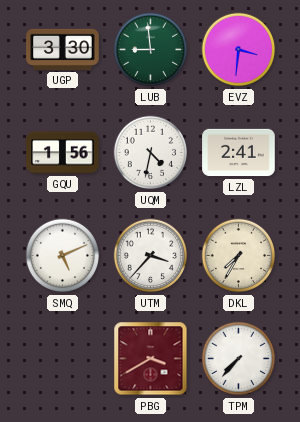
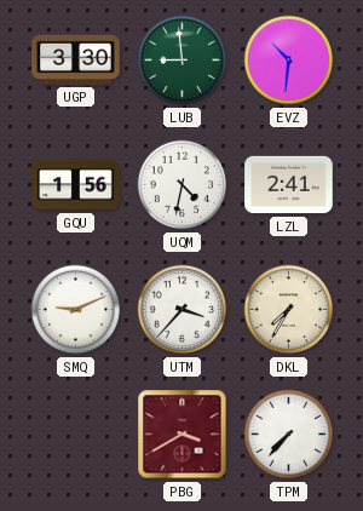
EVZ: 3:31 -> 10:31
SMQ: 5:11 -> 9:11
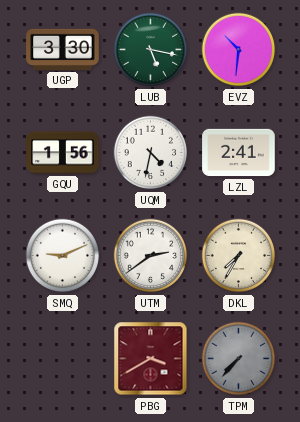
LUB: 8:59 -> 5:17
UTM: 3:37 -> 2:39
TPM dial: white -> grey
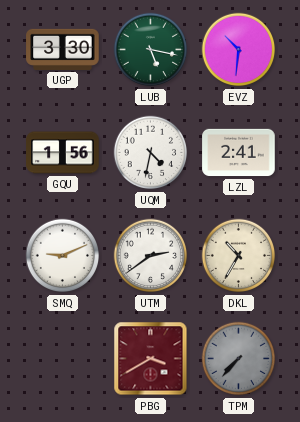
DKL: 7:35 -> 10:35
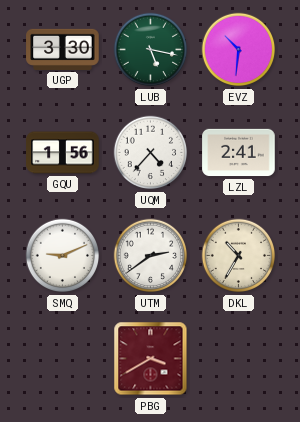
UQM: 4:32 -> 4:37
TPM: 7:37 -> none
